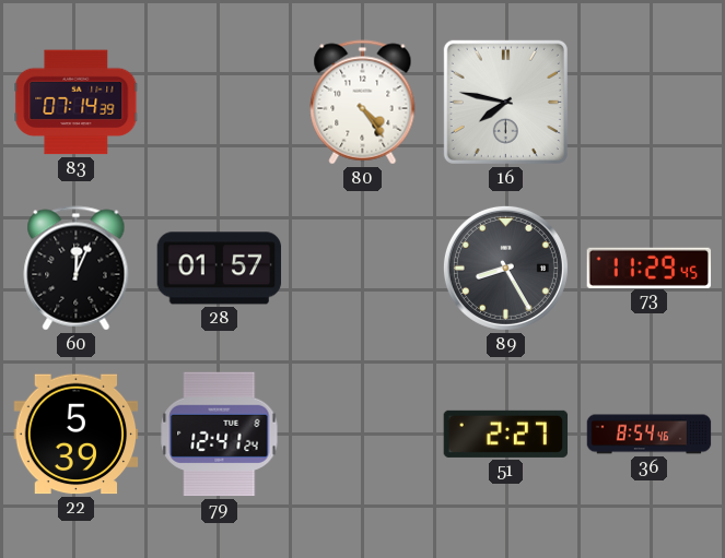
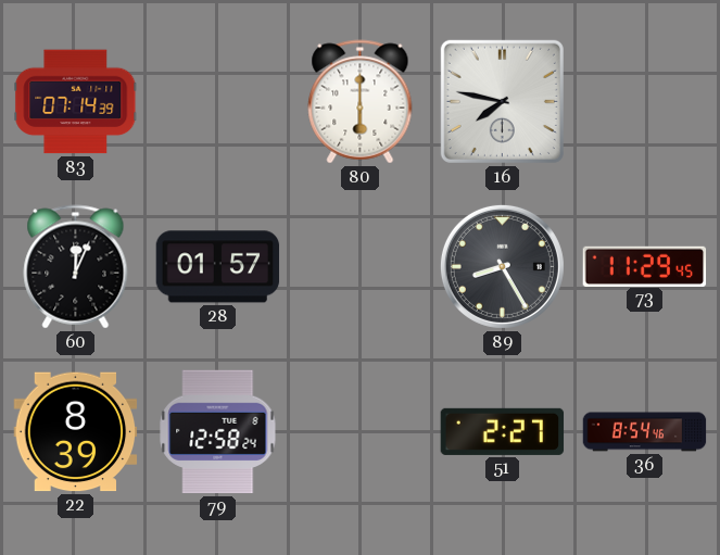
80: 4:24 -> 6:00
22: 5:39 -> 8:39
79: 12:41 -> 12:58
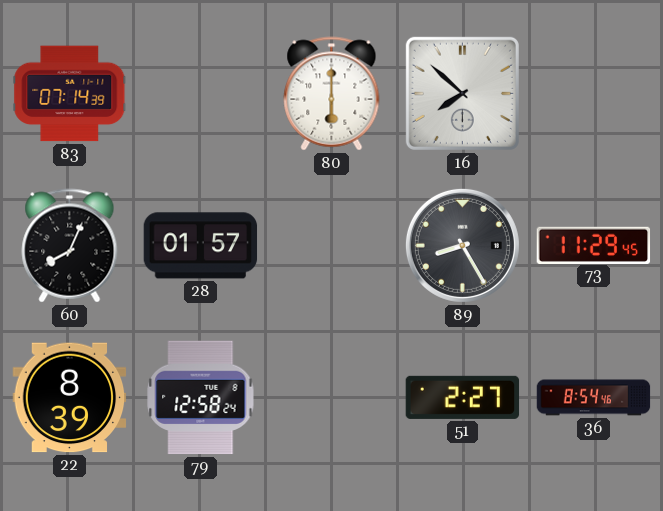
16: 7:47 -> 7:52
60: 12:04 -> 8:04
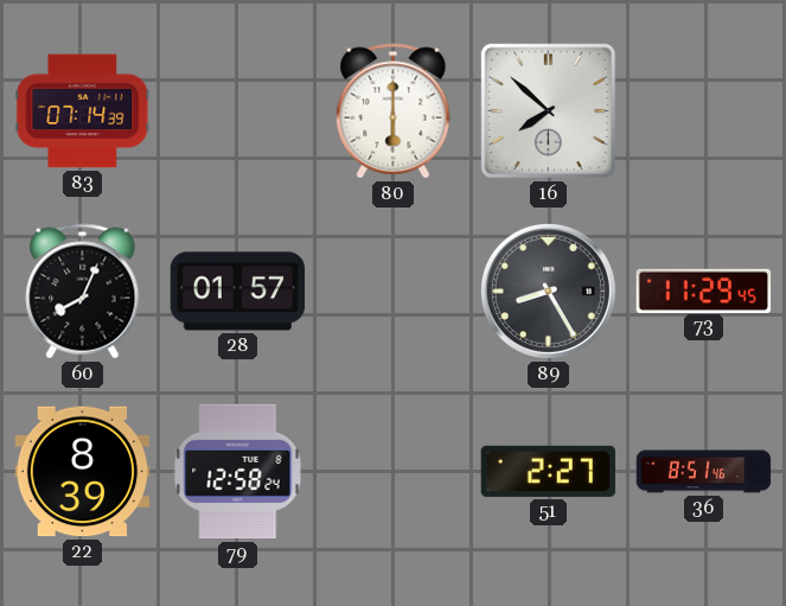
36: 8:54 -> 8:51
